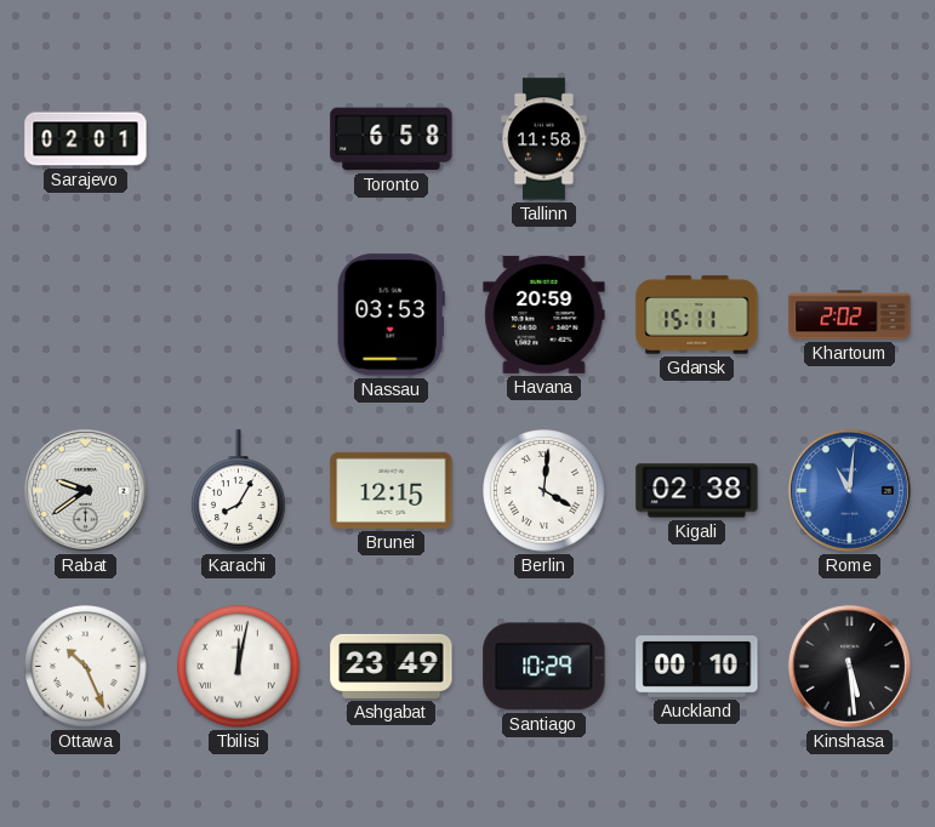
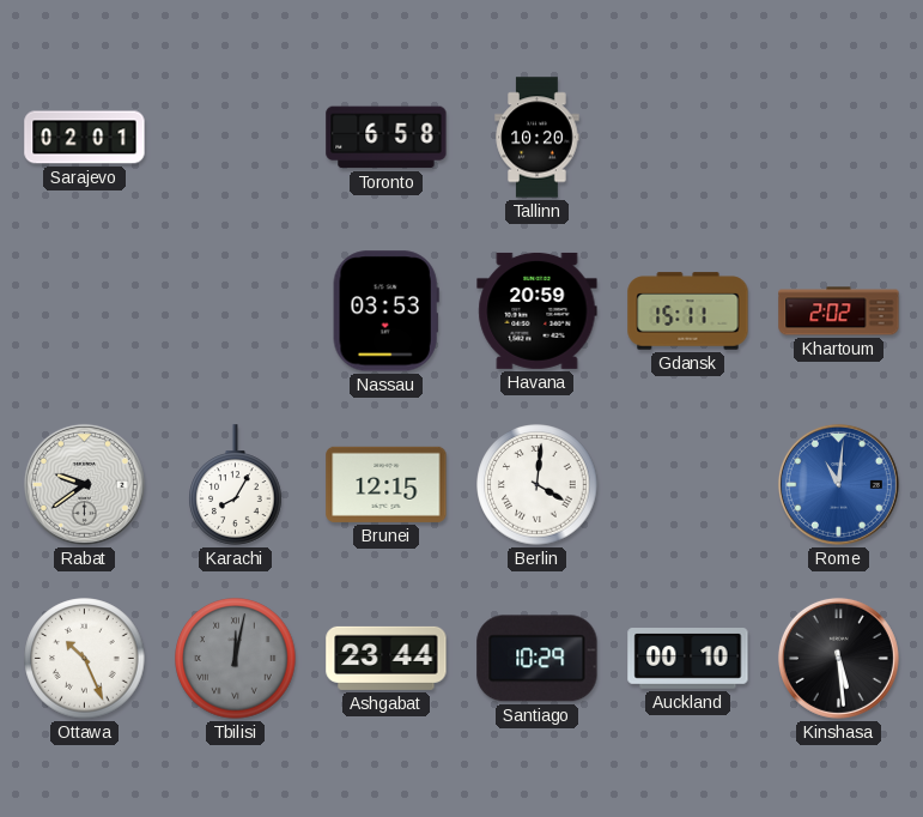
Tallinn: 11:58 -> 10:20
Kigali: 02:38 -> none
Tbilisi dial: white -> grey
Ashgabat: 23:49 -> 23:44
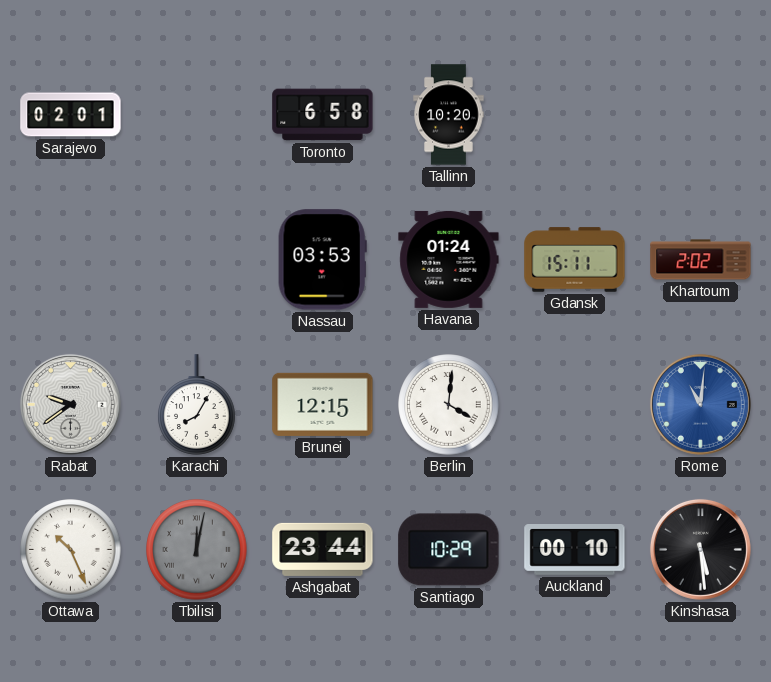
Havana: 20:59 -> 01:24
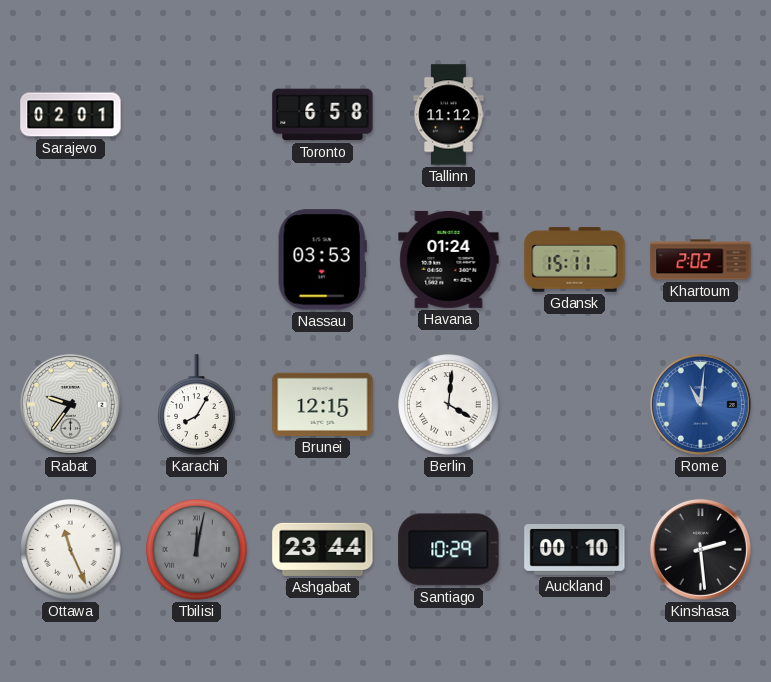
Tallinn: 10:20 -> 11:12
Rabat: 9:39 -> 9:36
Ottawa: 10:26 -> 11:26
Kinshasa: 5:29 -> 2:29
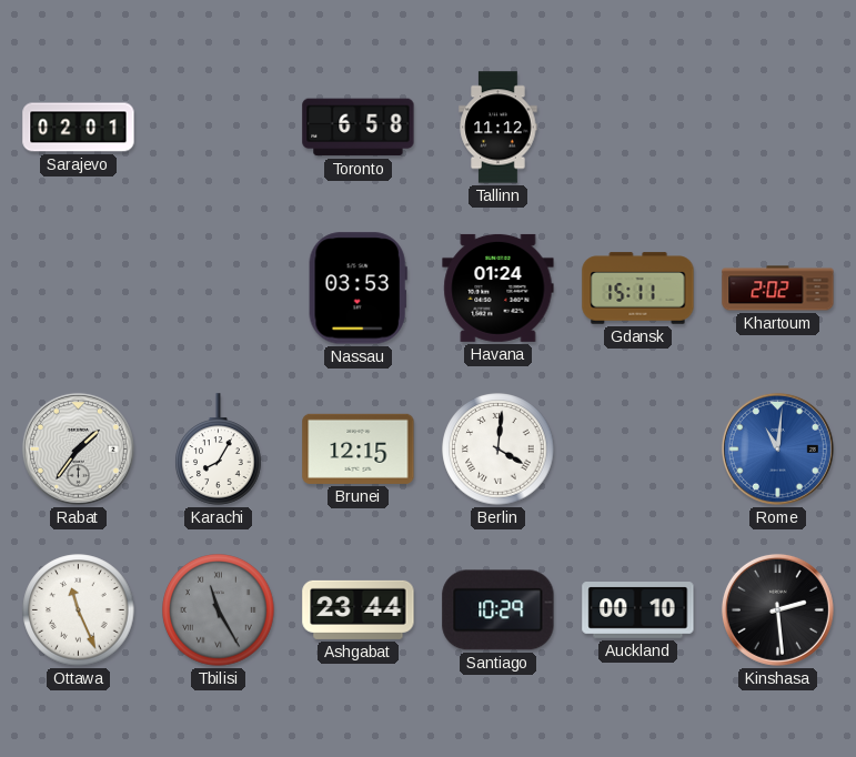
Rabat: 9:36 -> 1:36
Tbilisi: 12:02 -> 11:25
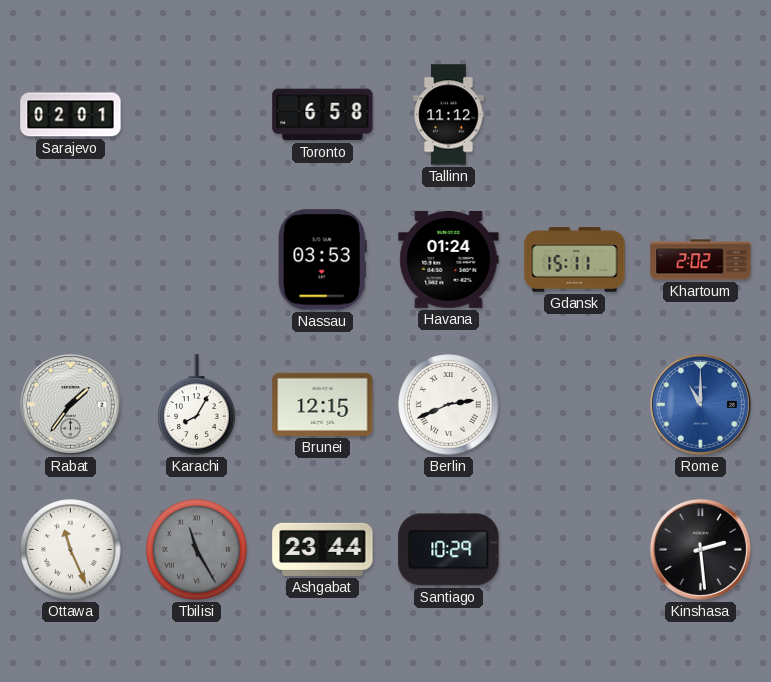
Berlin: 4:01 -> 2:41
Rome: 11:01 -> 11:00
Auckland: 00:10 -> none
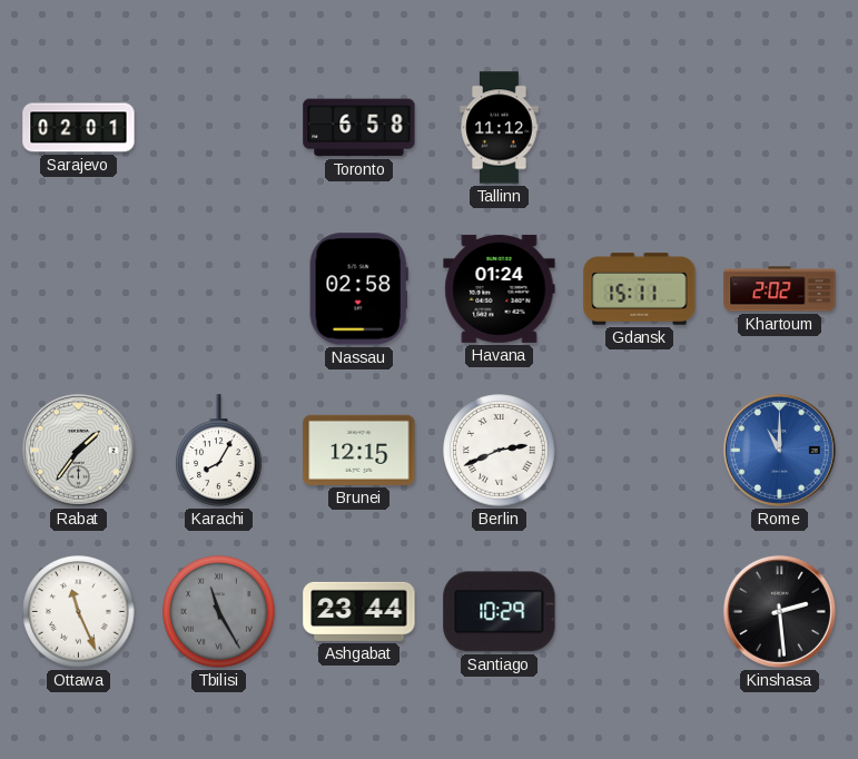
Nassau: 03:53 -> 02:58
